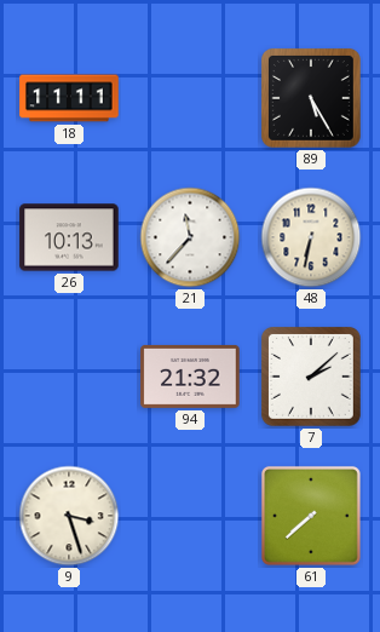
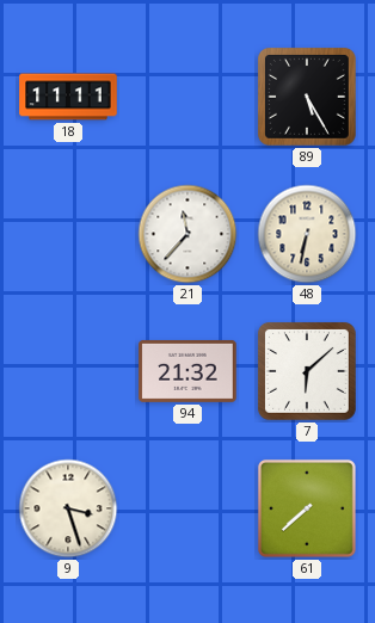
26: 10:13 -> none
7: 2:08 -> 6:08
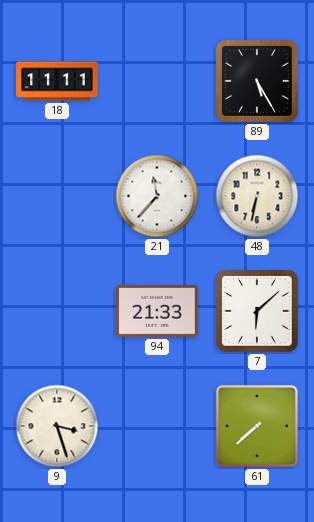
94: 21:32 -> 21:33
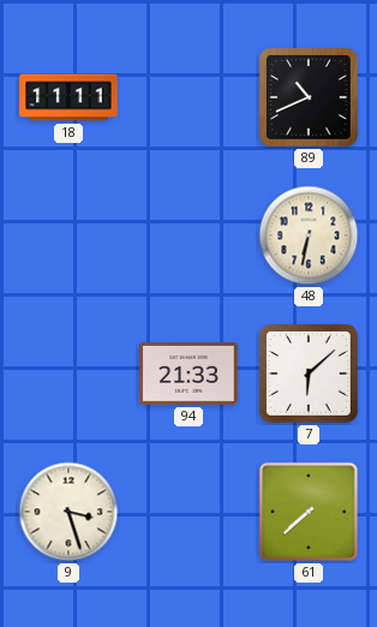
89: 5:25 -> 10:41
21: 11:37 -> none
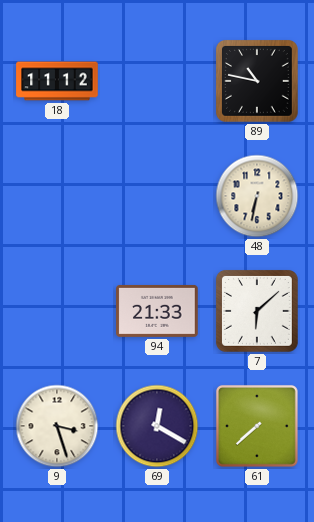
18: 11:11 -> 11:12
89: 10:41 -> 10:47
69: none -> 12:20
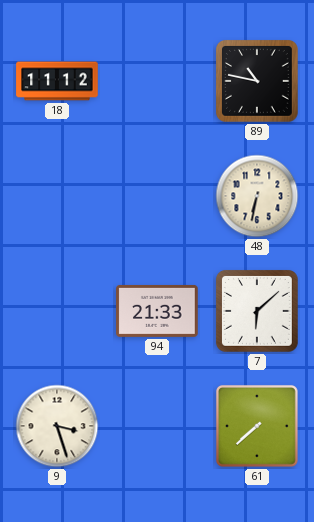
69: 12:20 -> none
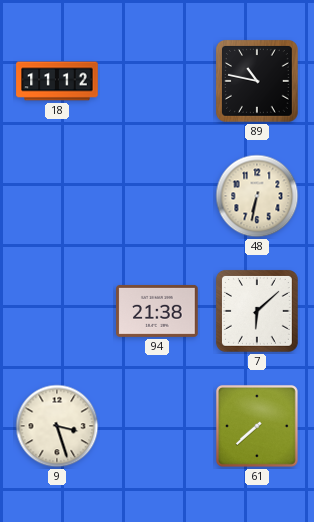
94: 21:33 -> 21:38
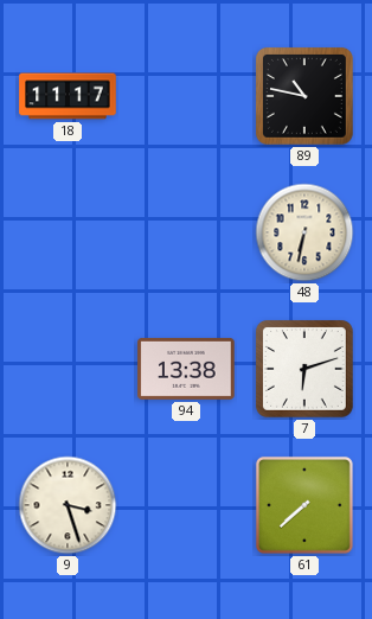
18: 11:12 -> 11:17
94: 21:38 -> 13:38
7: 6:08 -> 6:12
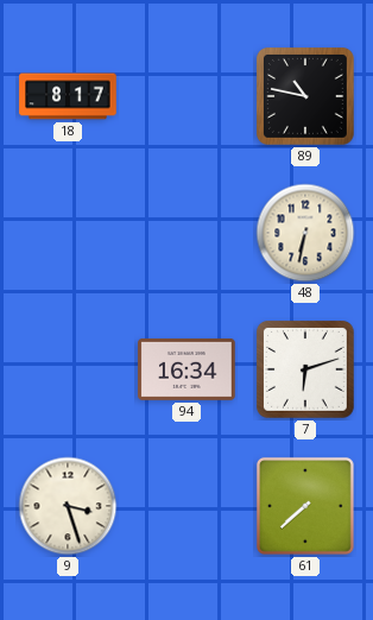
18: 11:17 -> 8:17
94: 13:38 -> 16:34
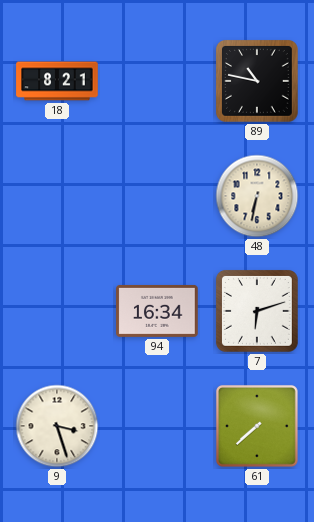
18: 8:17 -> 8:21
